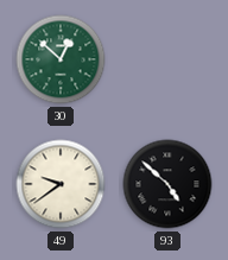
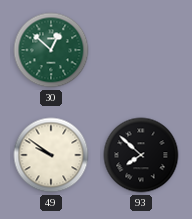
49: 9:39 -> 9:51
93: 4:52 -> 7:52
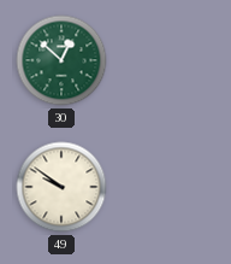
93: 7:52 -> none
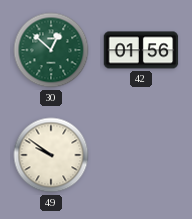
42: none -> 01:56
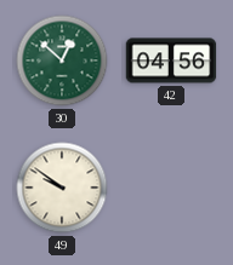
42: 01:56 -> 04:56
